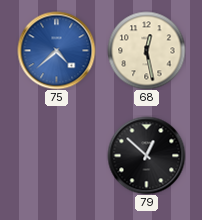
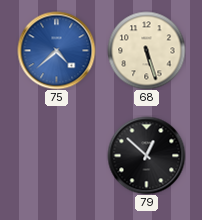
68: 12:28 -> 5:27
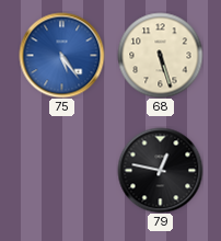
75: 4:38 -> 5:24
79: 12:52 -> 12:47
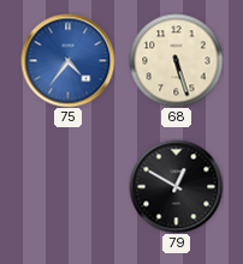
75: 5:24 -> 4:36
79: 12:47 -> 12:50
